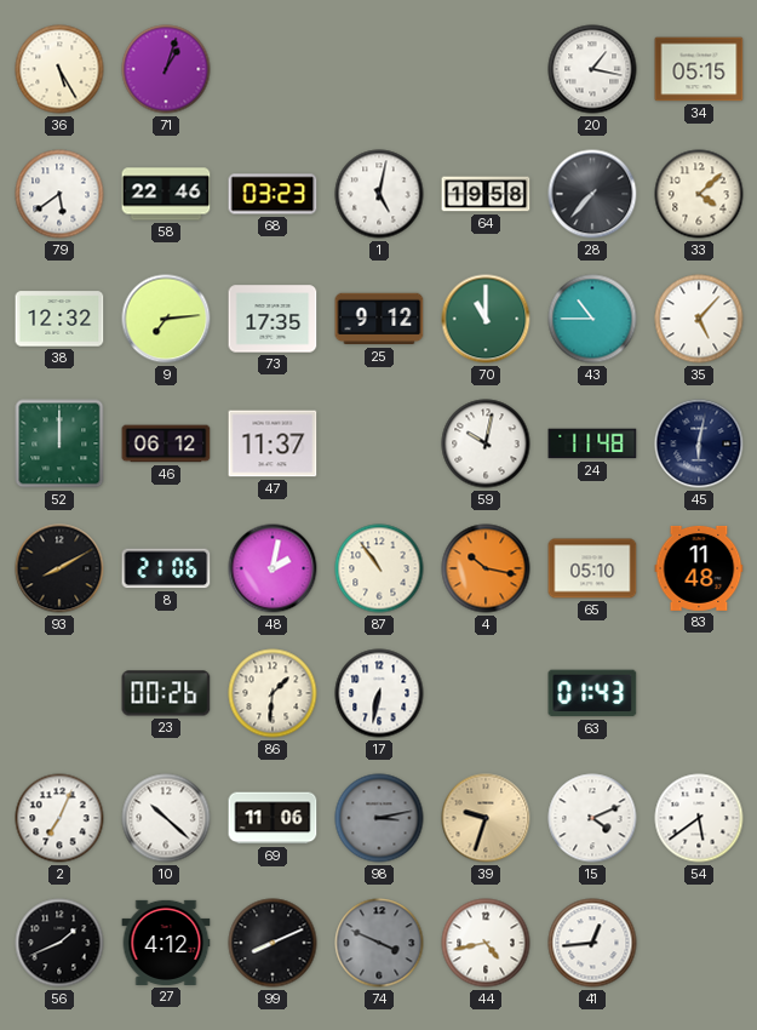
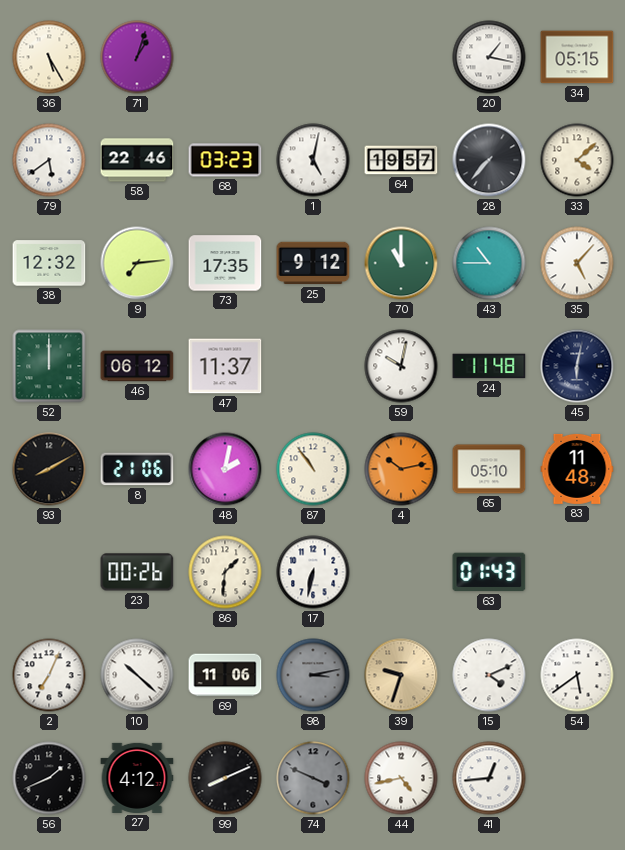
64: 19:58 -> 19:57
4: 10:17 -> 10:13
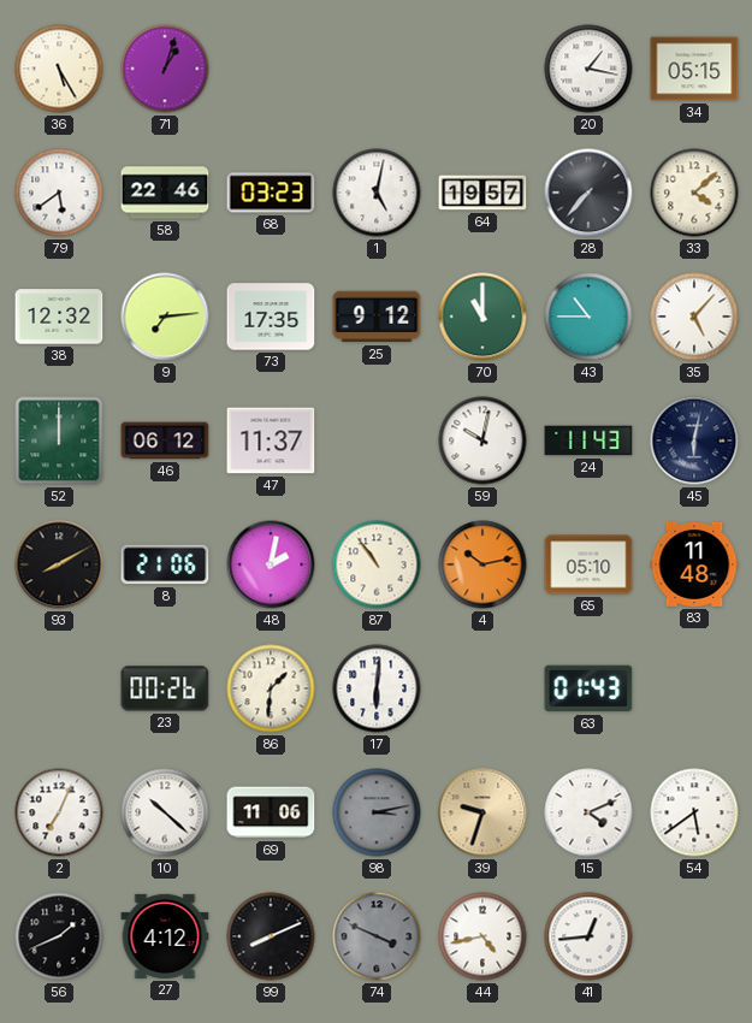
24: 11:48 -> 11:43
17: 6:32 -> 6:01
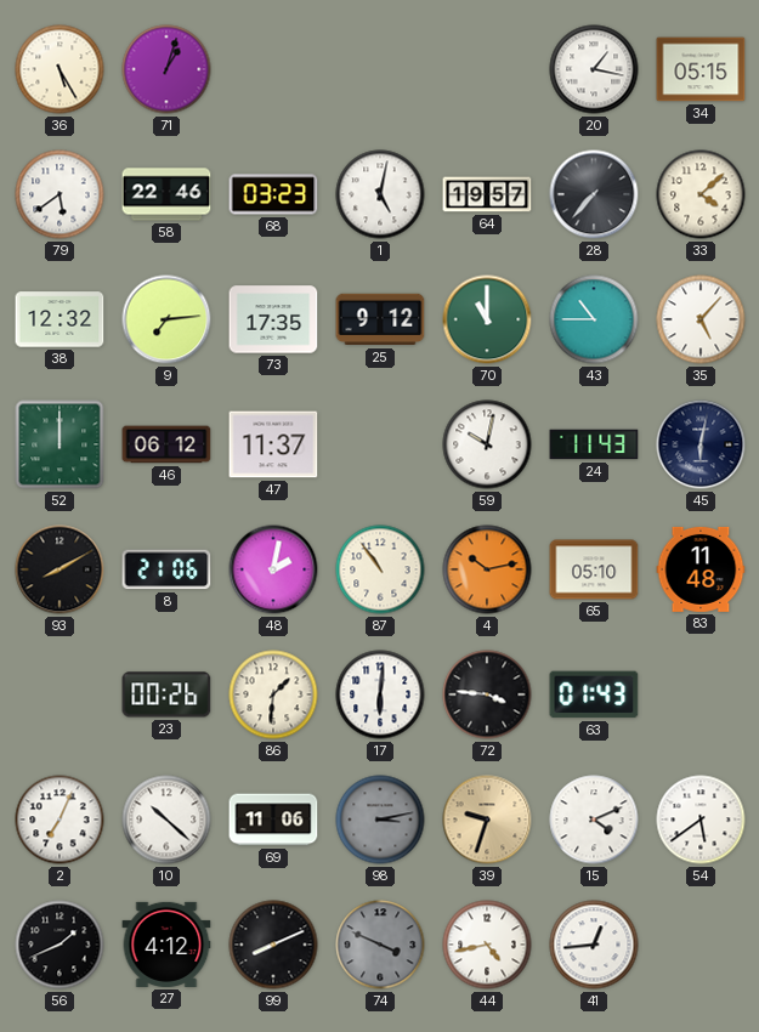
72: none -> 3:46
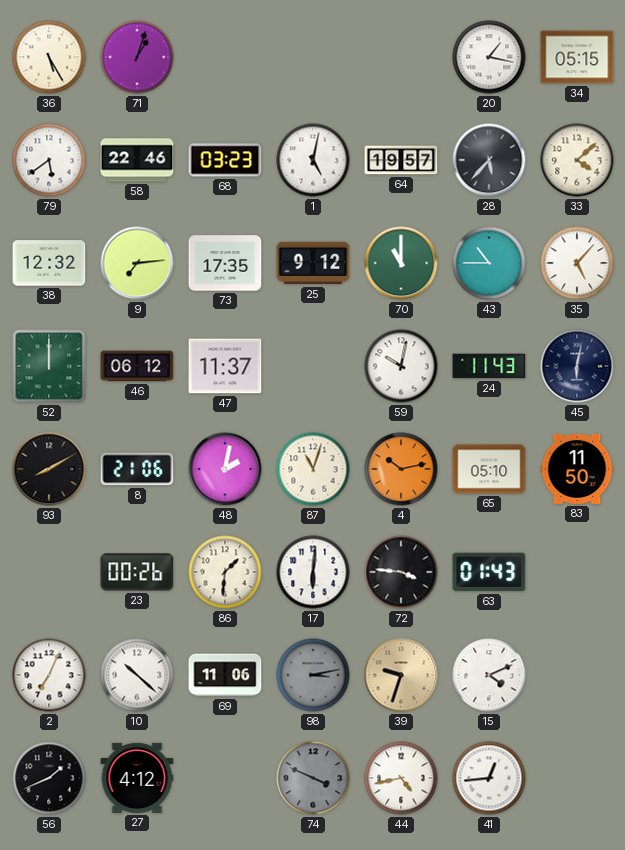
28: 7:37 -> 5:37
87: 10:54 -> 11:03
83: 11:48 -> 11:50
54: 5:39 -> none
99: 8:11 -> none
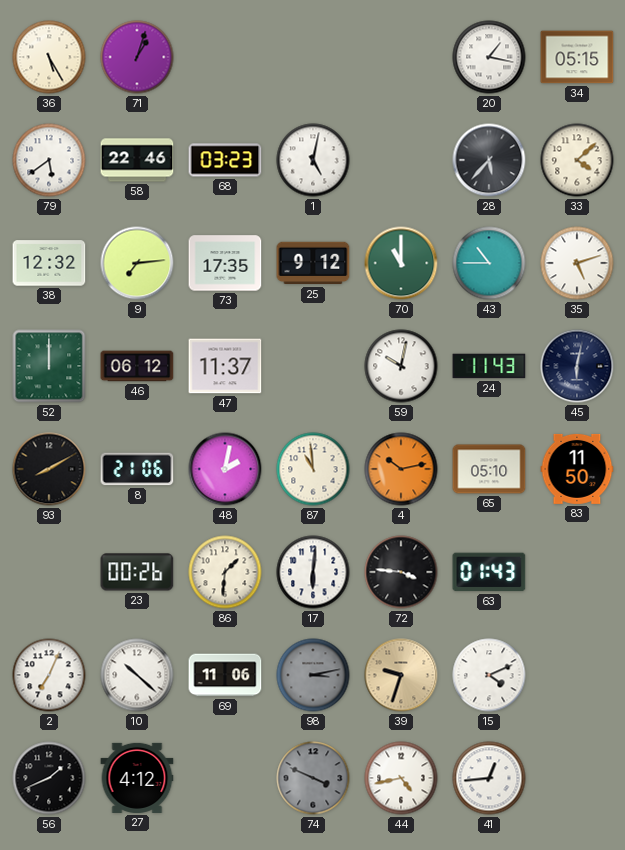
64: 19:57 -> none
35: 5:07 -> 5:12
87: 11:03 -> 10:59
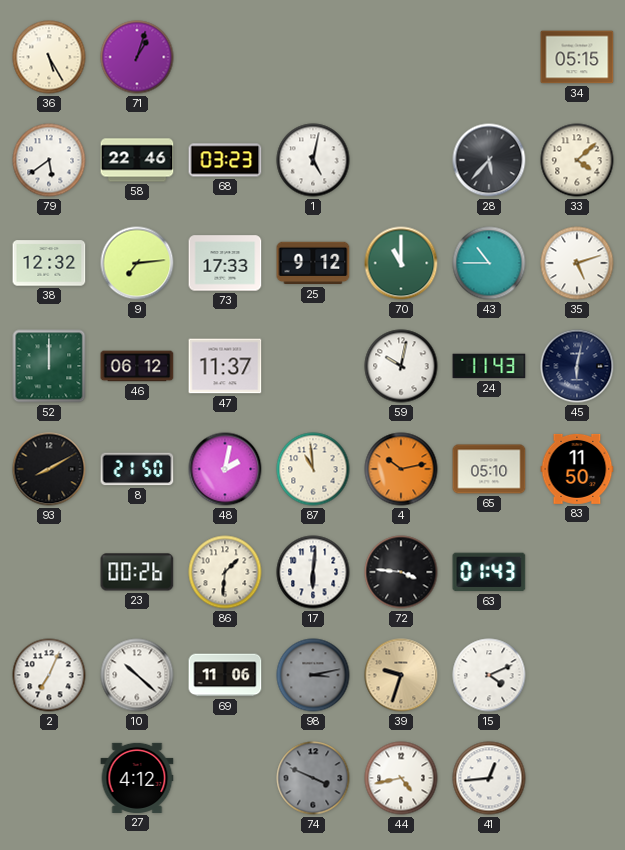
20: 1:17 -> none
73: 17:35 -> 17:33
8: 21:06 -> 21:50
56: 1:41 -> none
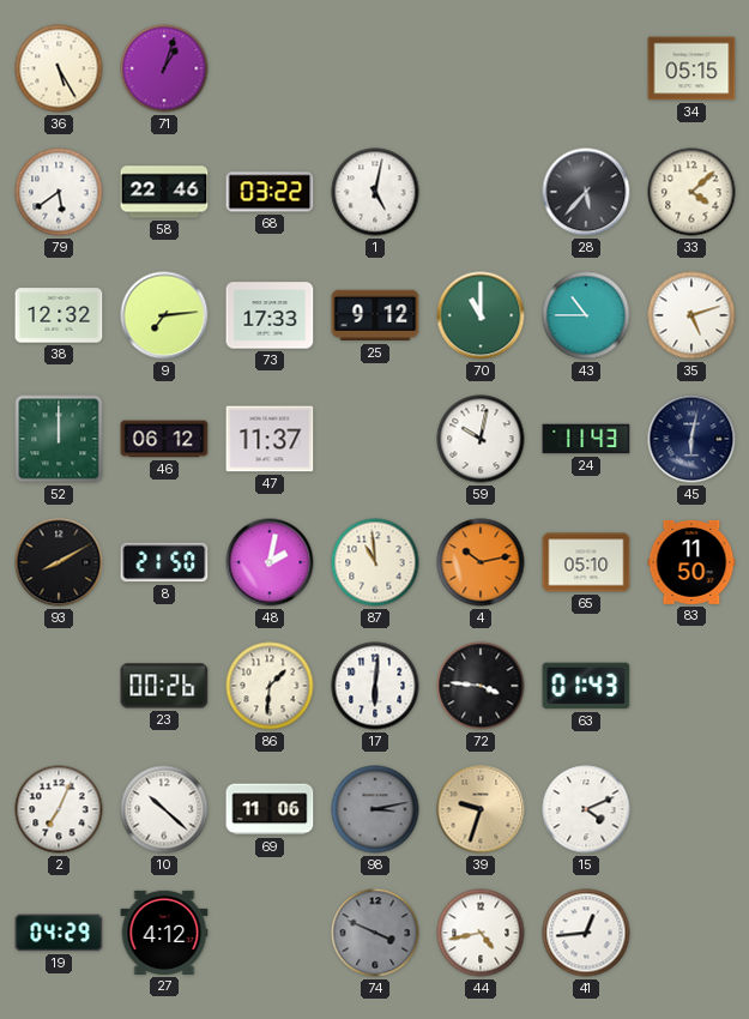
68: 03:23 -> 03:22
19: none -> 04:29
